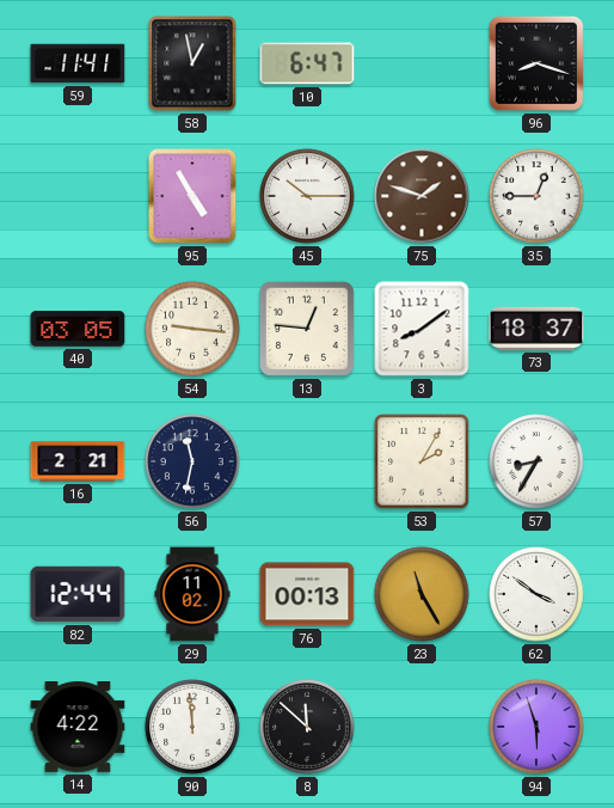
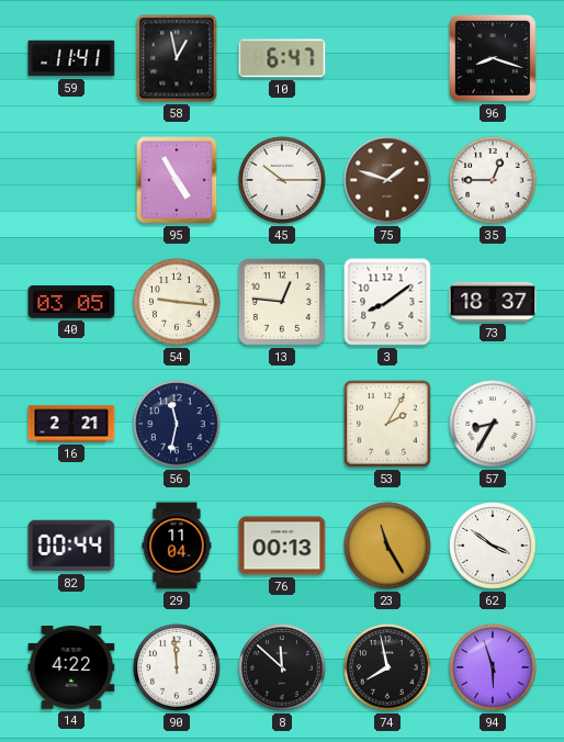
82: 12:44 -> 00:44
29: 11:02 -> 11:04
74: none -> 7:58
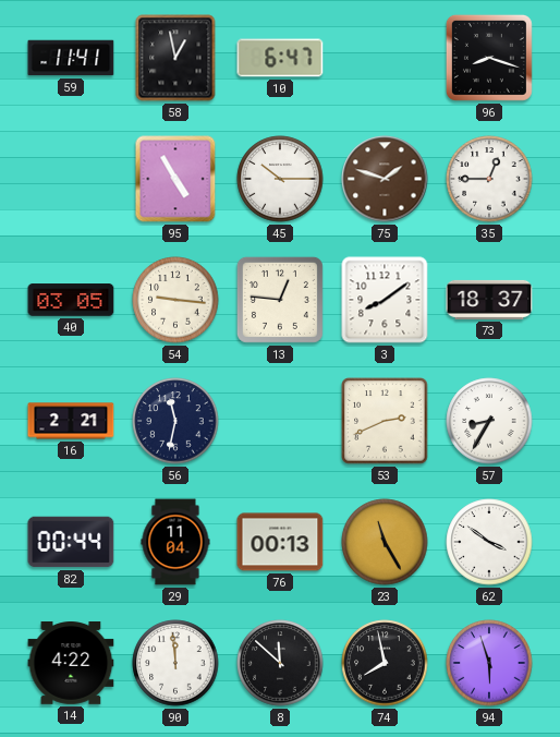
53: 2:05 -> 2:41
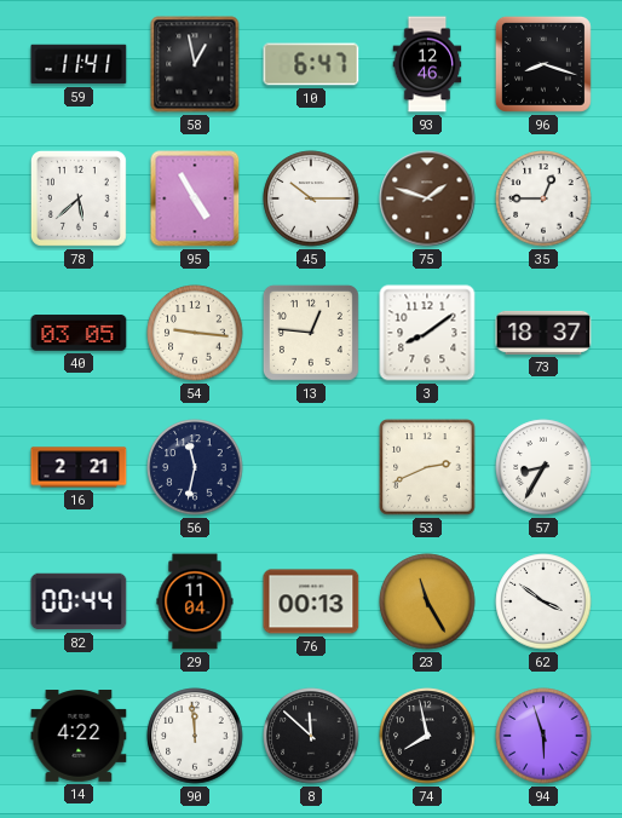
93: none -> 12:46
78: none -> 5:38
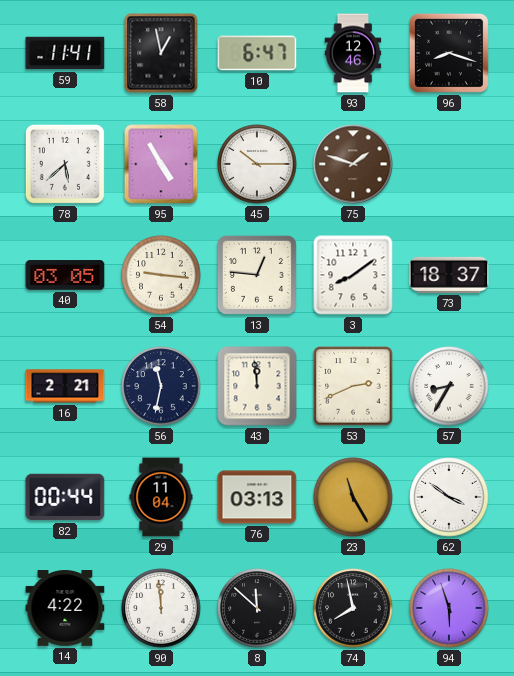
35: 12:45 -> none
43: none -> 11:59
76: 00:13 -> 03:13
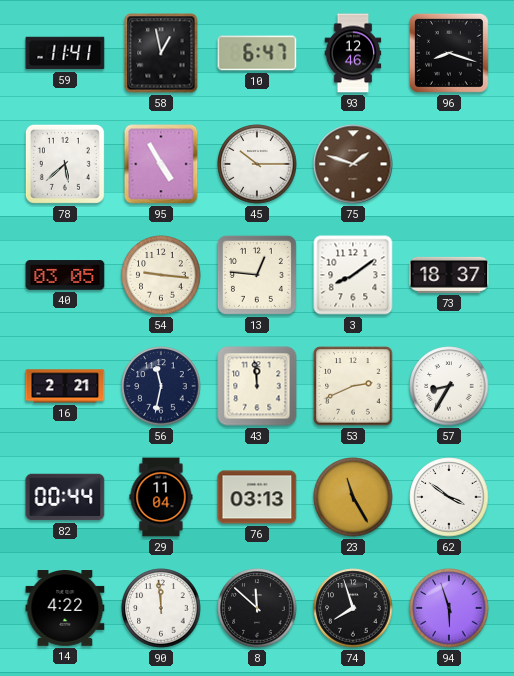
74: 7:58 -> 7:57
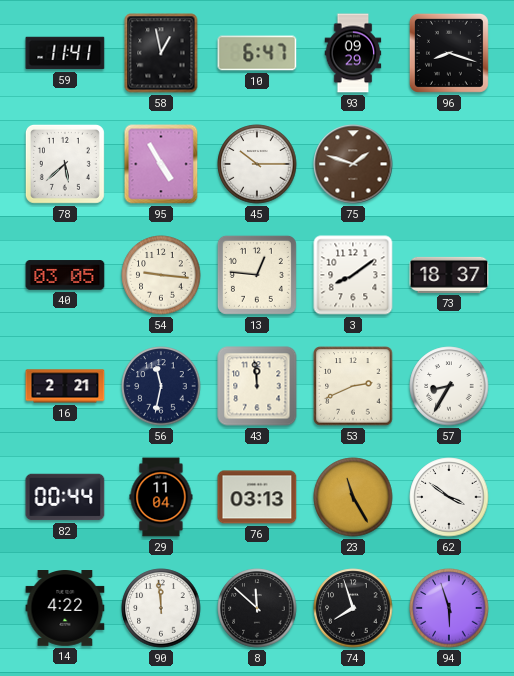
93: 12:46 -> 09:29
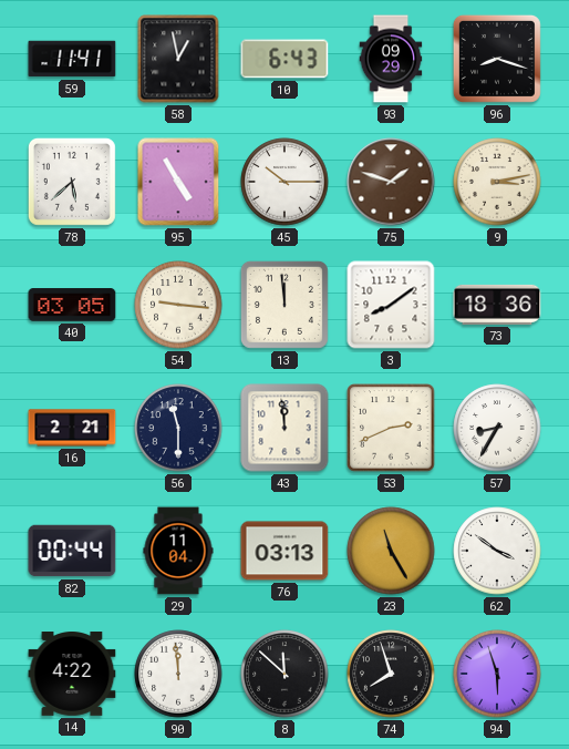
10: 6:47 -> 6:43
9: none -> 3:13
13: 12:46 -> 11:59
73: 18:37 -> 18:36
56: 11:32 -> 11:30
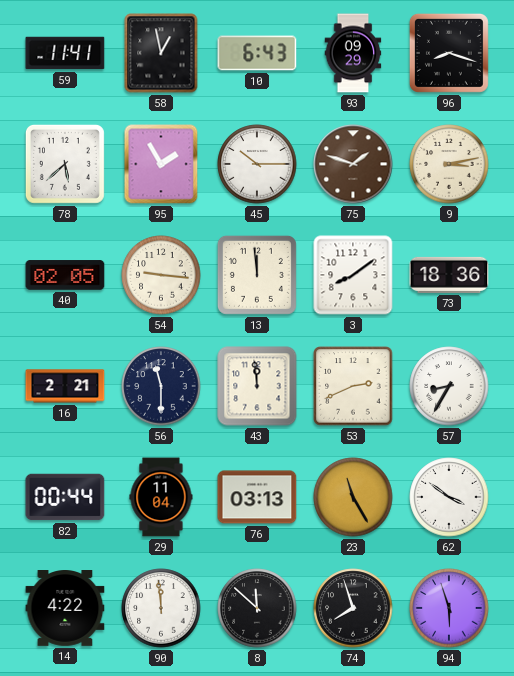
95: 4:55 -> 1:55
40: 03:05 -> 02:05
